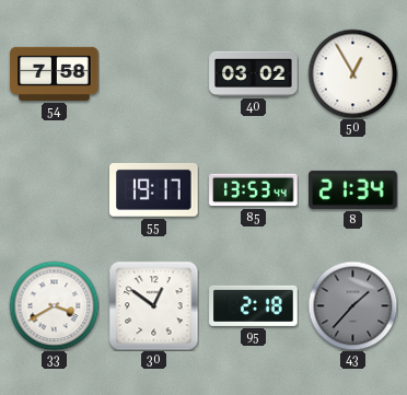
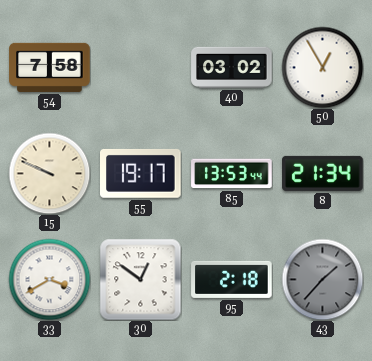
15: none -> 9:49
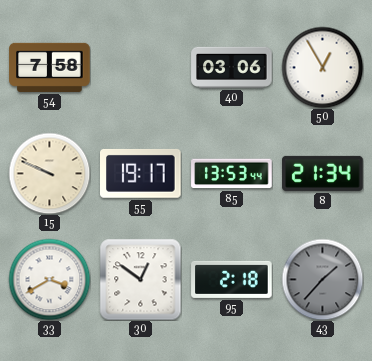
40: 03:02 -> 03:06
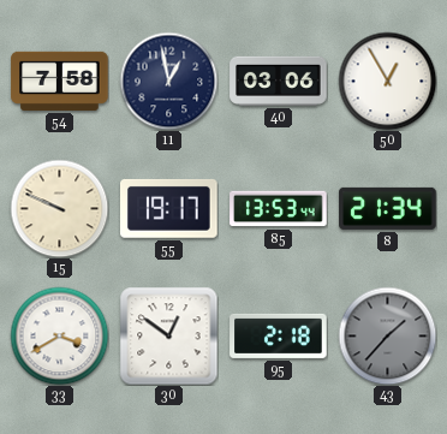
11: none -> 12:58
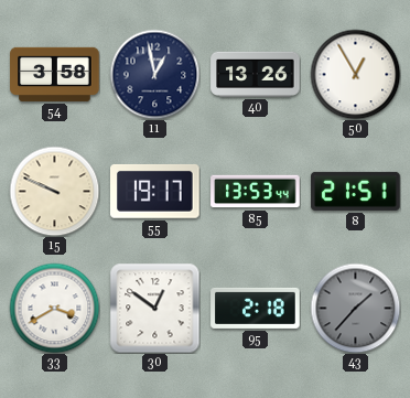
54: 7:58 -> 3:58
40: 03:06 -> 13:26
8: 21:34 -> 21:51
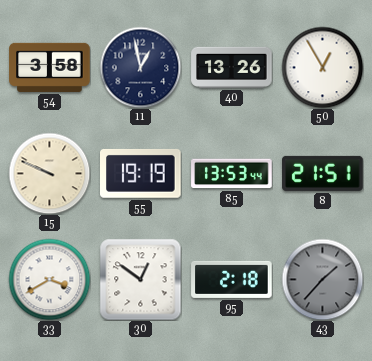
55: 19:17 -> 19:19
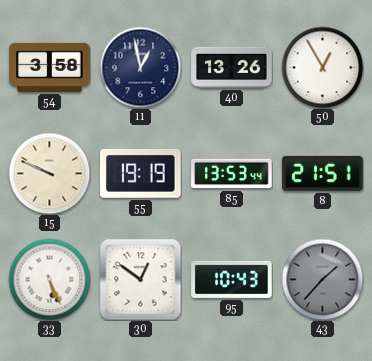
33: 3:40 -> 5:26
95: 2:18 -> 10:43
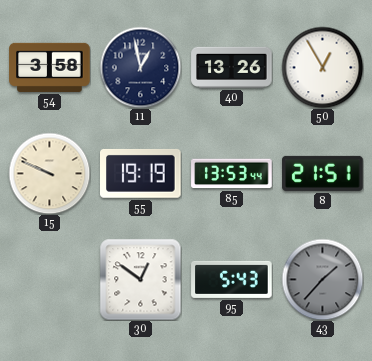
33: 5:26 -> none
95: 10:43 -> 5:43
